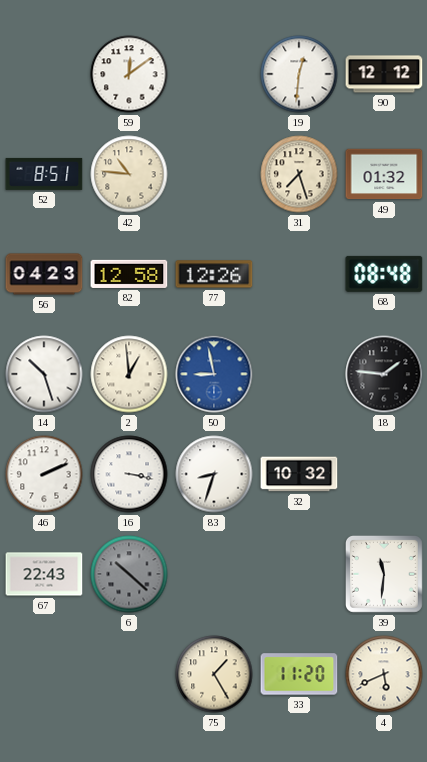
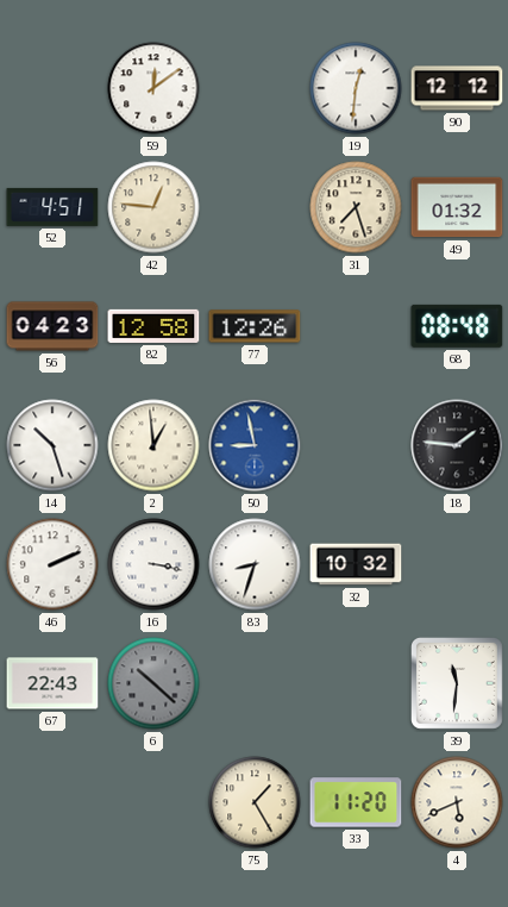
52: 8:51 -> 4:51
42: 10:46 -> 12:46
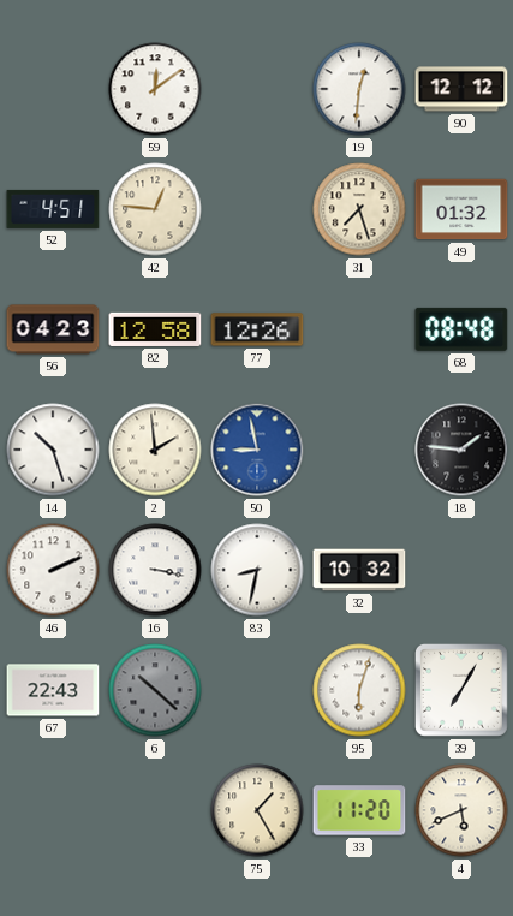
2: 12:59 -> 1:59
83: 8:33 -> 8:32
95: none -> 6:03
39: 11:31 -> 7:05
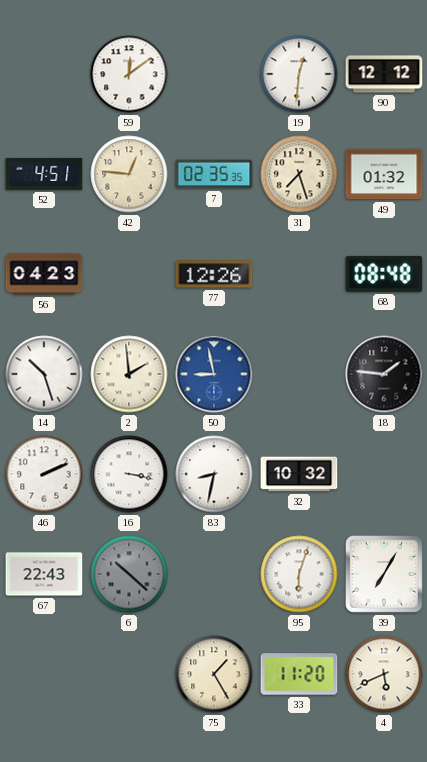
7: none -> 02:35
82: 12:58 -> none
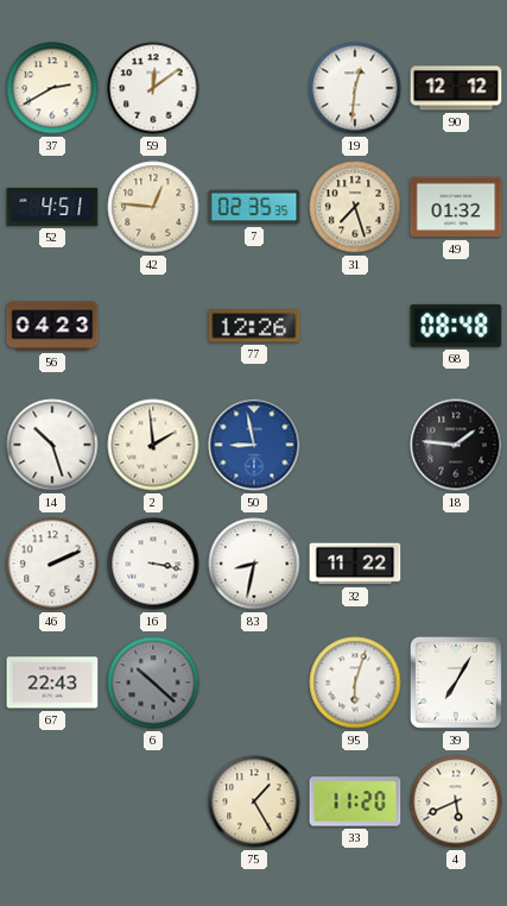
37: none -> 2:40
32: 10:32 -> 11:22
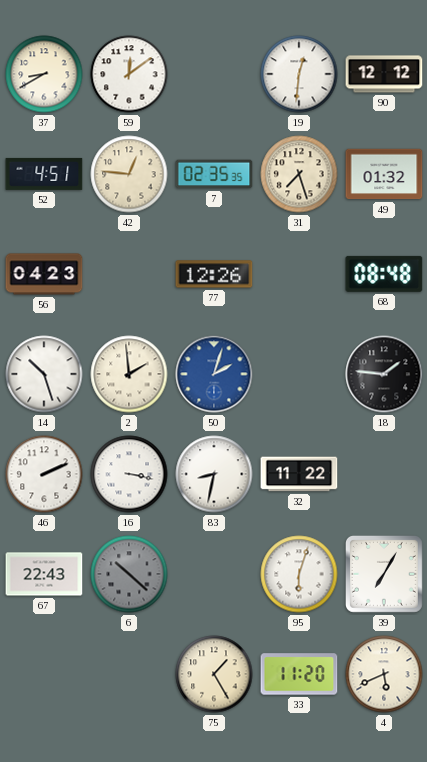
37: 2:40 -> 8:40
50: 8:58 -> 2:03
